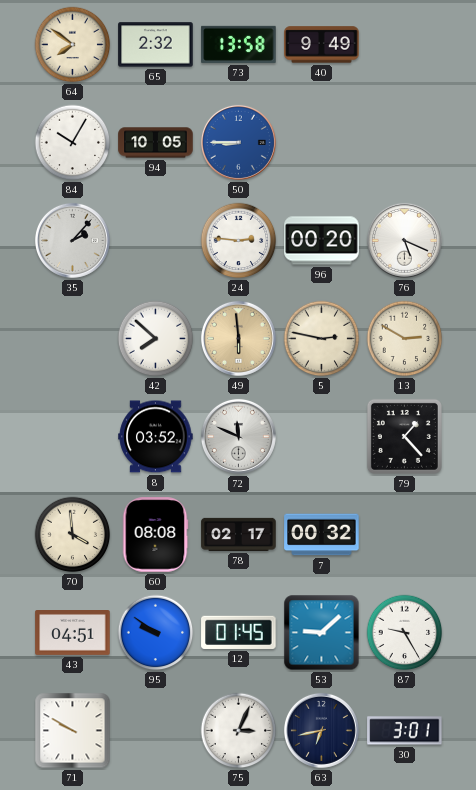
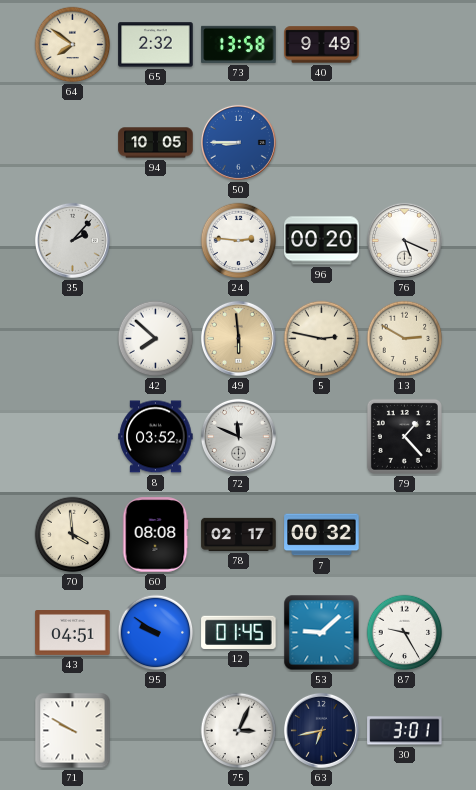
84: 10:05 -> none
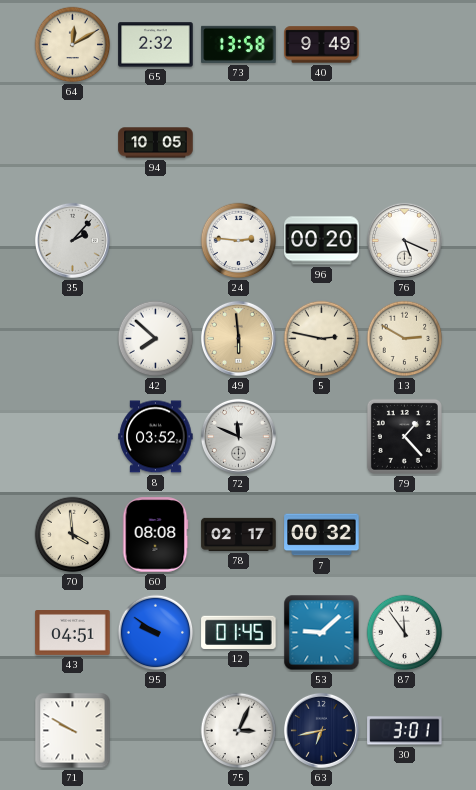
64: 7:51 -> 12:10
50: 8:45 -> none
87: 9:25 -> 11:54
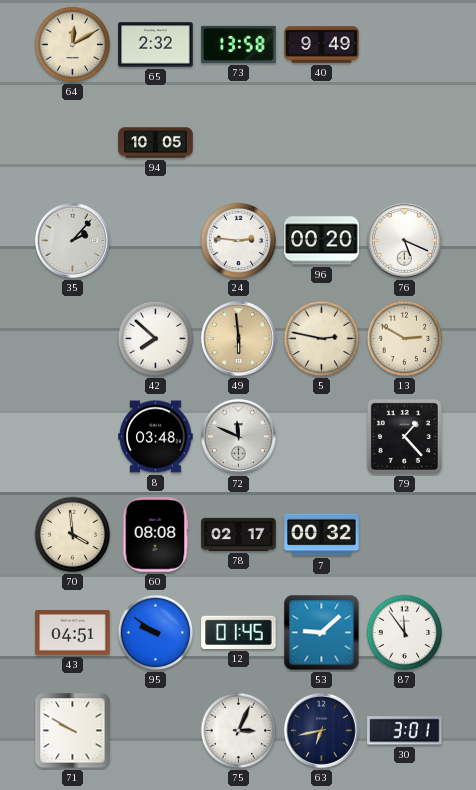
8: 03:52 -> 03:48
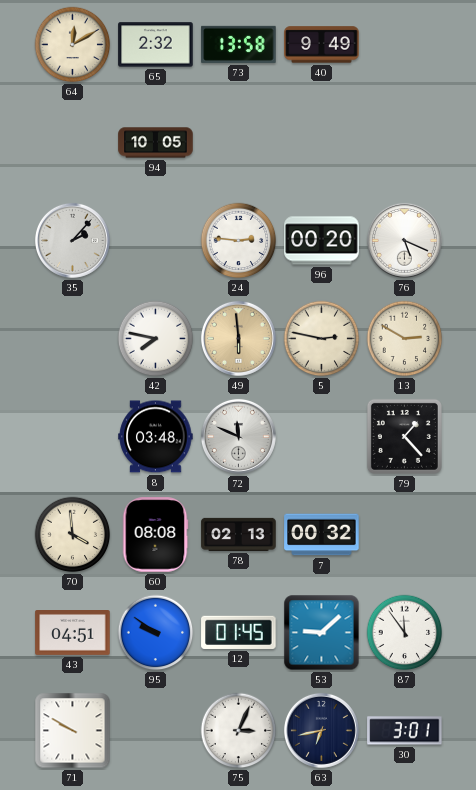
42: 7:52 -> 7:47
78: 02:17 -> 02:13
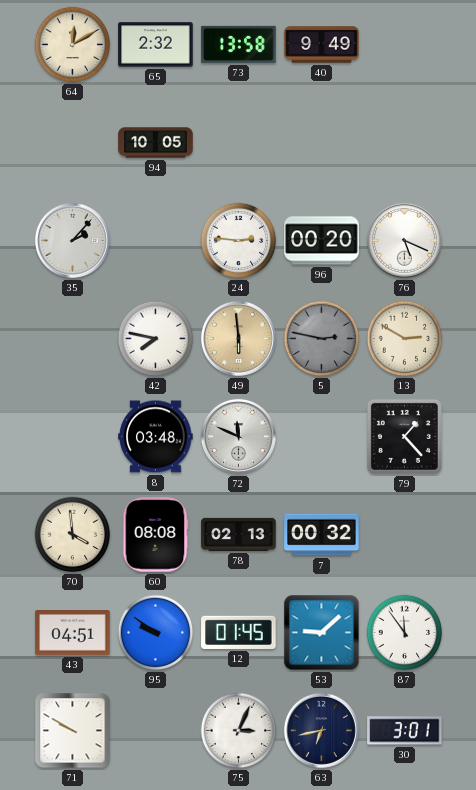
5 dial: cream -> grey
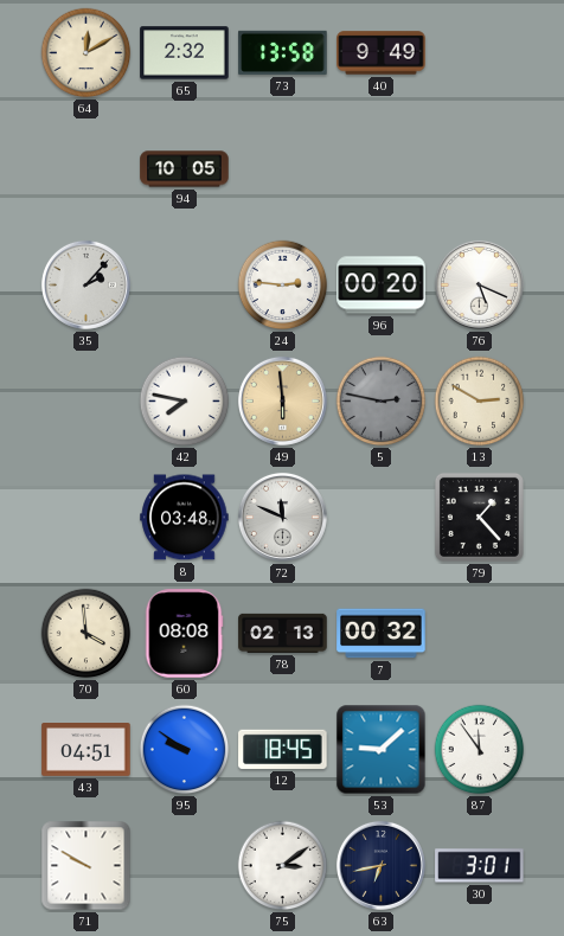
12: 01:45 -> 18:45
75: 3:04 -> 3:09
